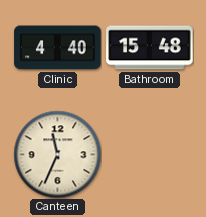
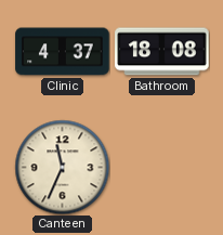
Clinic: 4:40 -> 4:37
Bathroom: 15:48 -> 18:08
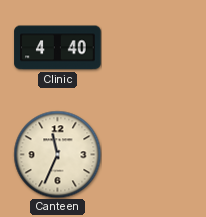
Clinic: 4:37 -> 4:40
Bathroom: 18:08 -> none
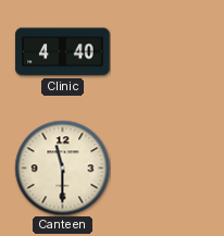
Canteen: 11:34 -> 11:30
